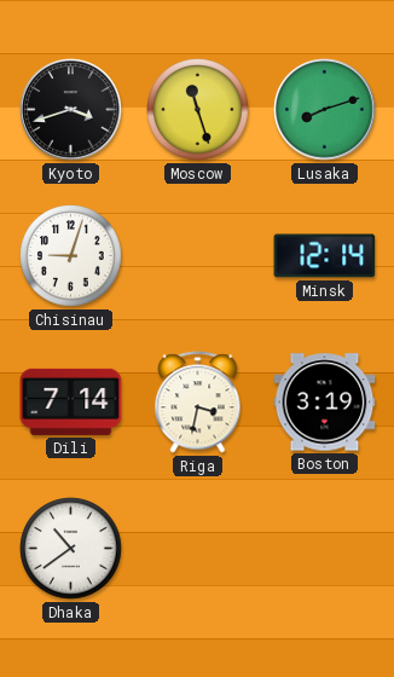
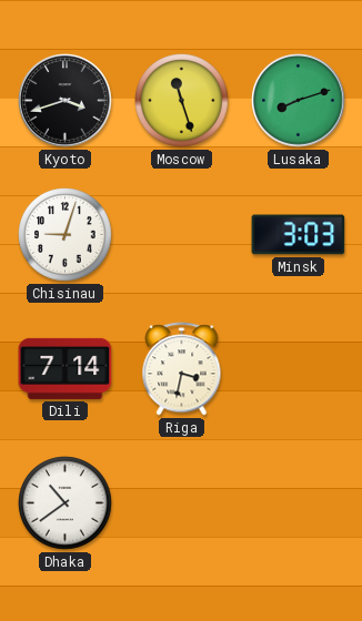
Minsk: 12:14 -> 3:03
Boston: 3:19 -> none
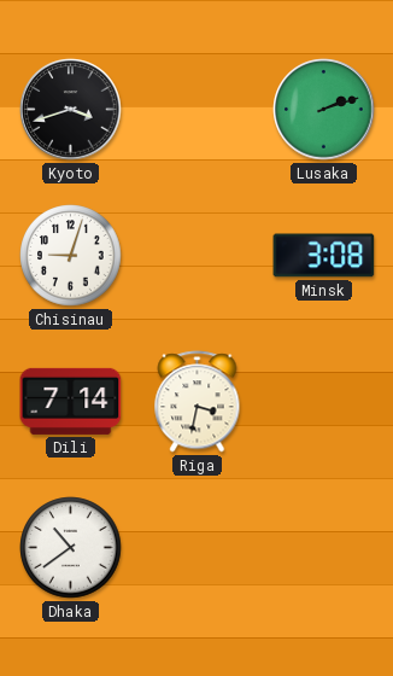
Moscow: 11:27 -> none
Lusaka: 8:12 -> 2:12
Minsk: 3:03 -> 3:08
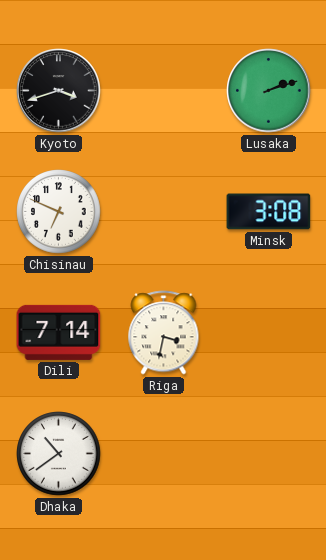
Chisinau: 9:03 -> 6:49
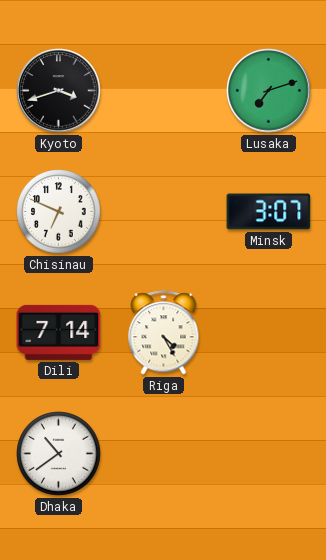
Lusaka: 2:12 -> 7:12
Minsk: 3:08 -> 3:07
Riga: 3:32 -> 4:25
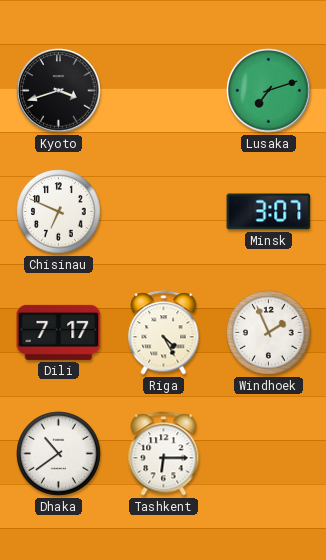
Dili: 7:14 -> 7:17
Windhoek: none -> 1:56
Tashkent: none -> 6:15
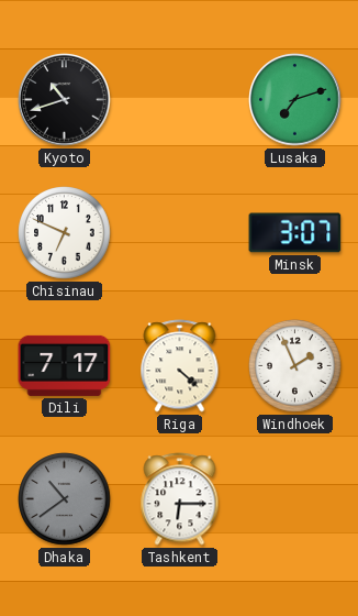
Kyoto: 3:42 -> 10:42
Riga: 4:25 -> 4:22
Dhaka dial: white -> grey
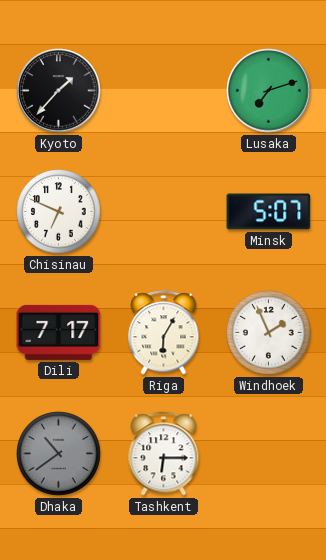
Kyoto: 10:42 -> 1:37
Minsk: 3:07 -> 5:07
Riga: 4:22 -> 6:05
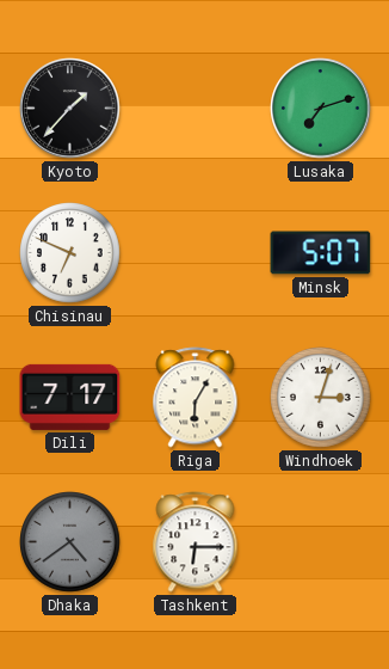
Windhoek: 1:56 -> 3:03
Dhaka: 10:39 -> 4:39
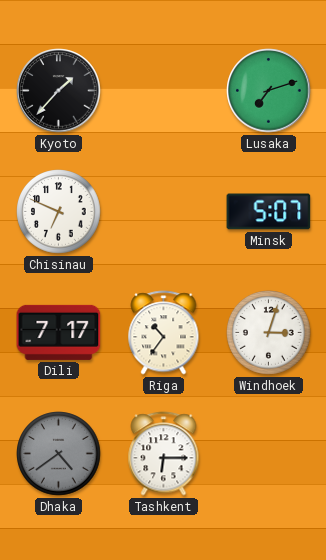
Riga: 6:05 -> 10:36
